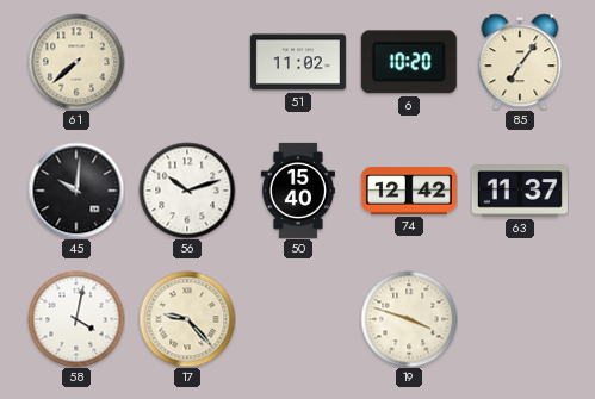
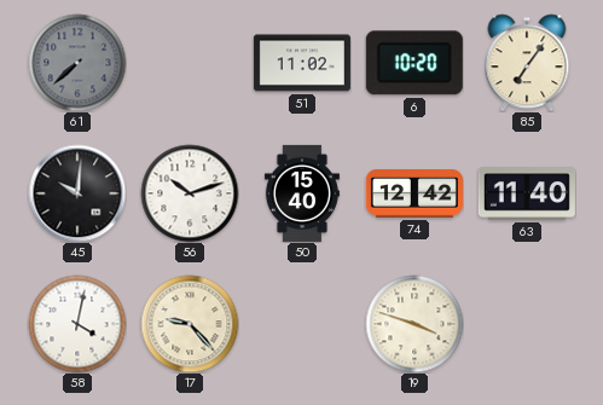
61 dial: cream -> grey
63: 11:37 -> 11:40
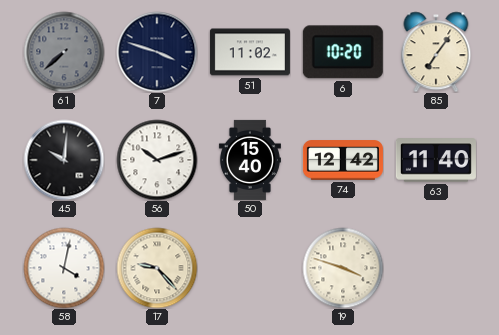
7: none -> 3:48
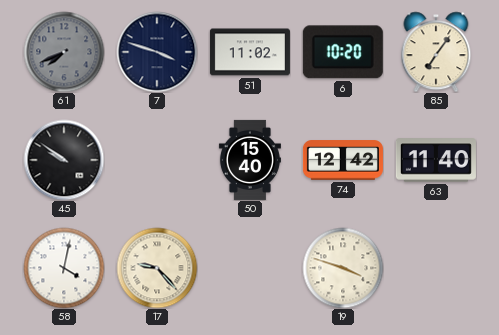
61: 7:38 -> 7:41
45: 10:01 -> 9:51
56: 10:12 -> none
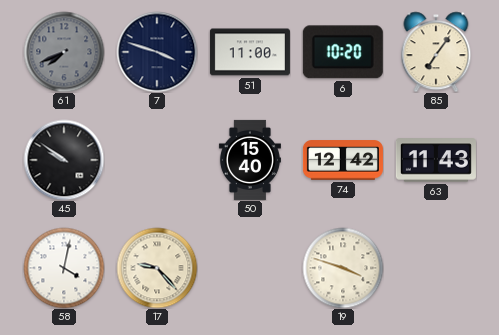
51: 11:02 -> 11:00
63: 11:40 -> 11:43
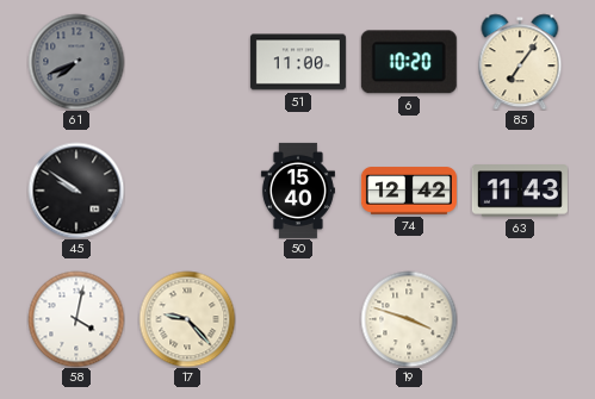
7: 3:48 -> none
